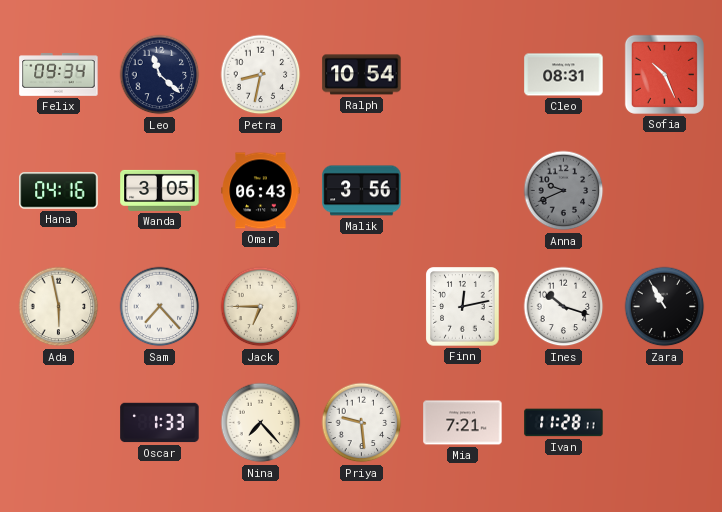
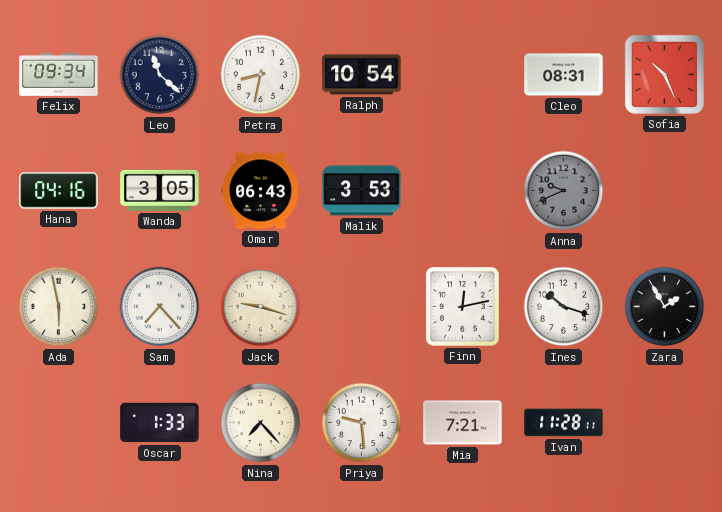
Malik: 3:56 -> 3:53
Jack: 6:45 -> 9:18
Zara: 10:55 -> 1:55
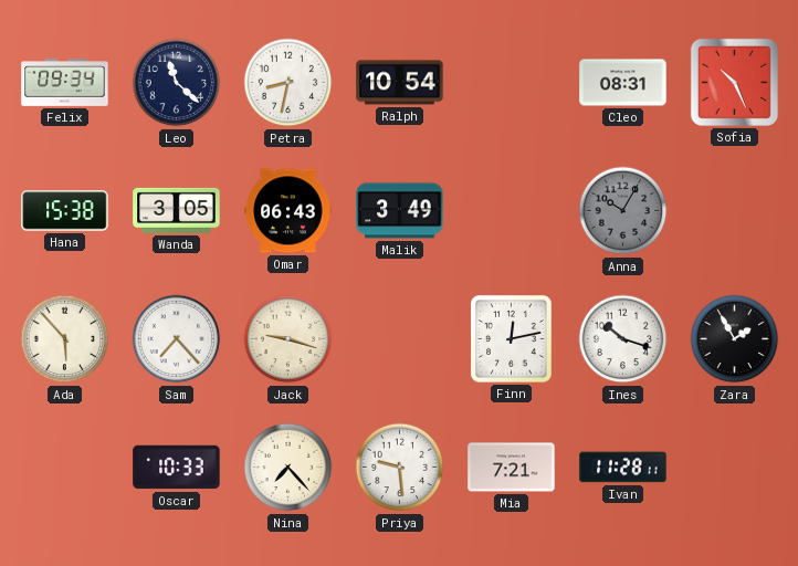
Hana: 04:16 -> 15:38
Malik: 3:53 -> 3:49
Anna: 9:41 -> 10:05
Ada: 5:58 -> 5:53
Oscar: 1:33 -> 10:33
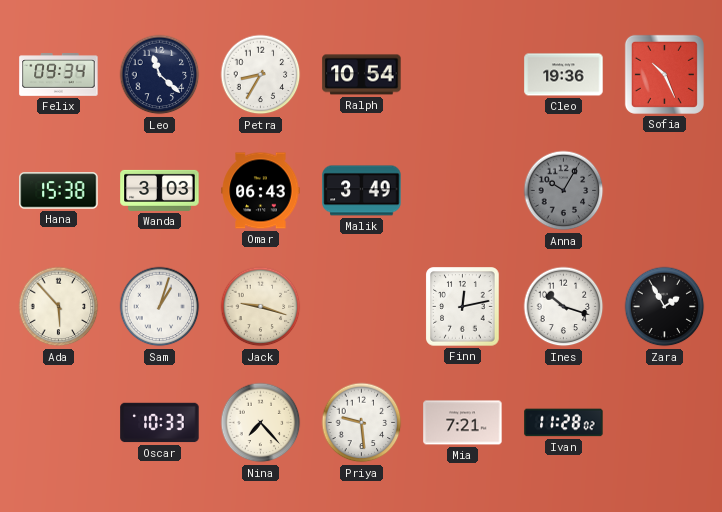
Petra: 8:32 -> 8:35
Cleo: 08:31 -> 19:36
Wanda: 3:05 -> 3:03
Sam: 7:23 -> 1:03
Ivan: 11:28:11 -> 11:28:02
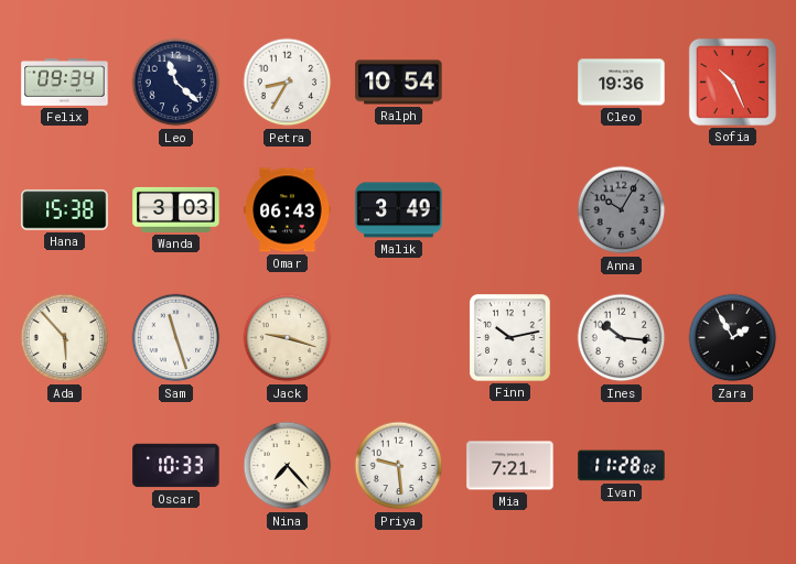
Sam: 1:03 -> 11:27
Finn: 12:13 -> 10:13
Ines: 10:18 -> 10:16
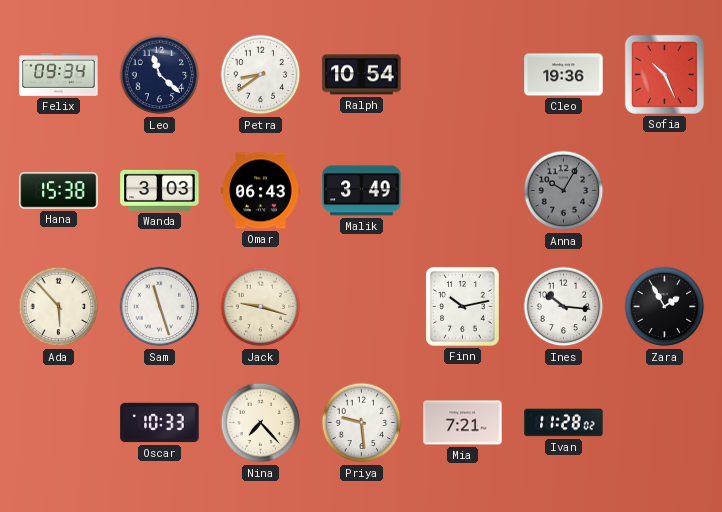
Petra: 8:35 -> 8:39
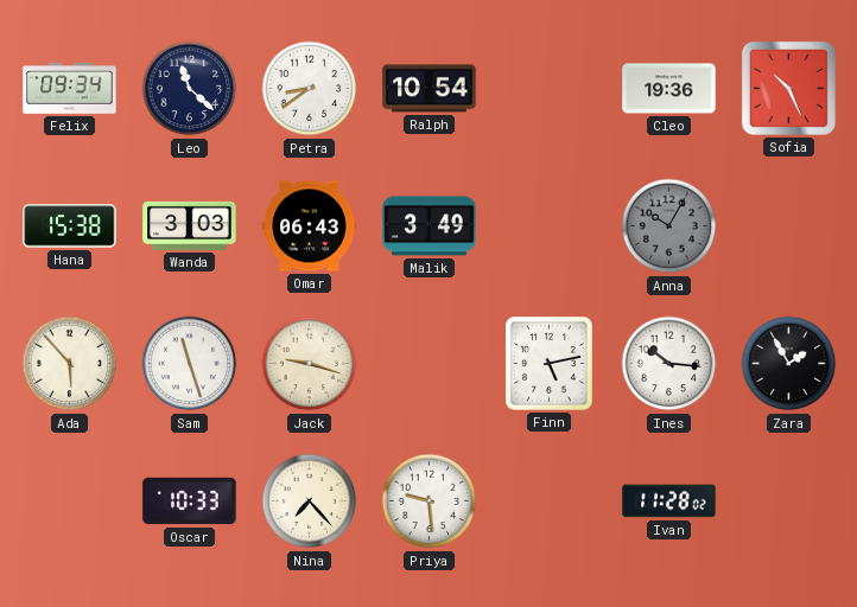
Finn: 10:13 -> 5:13
Mia: 7:21 -> none
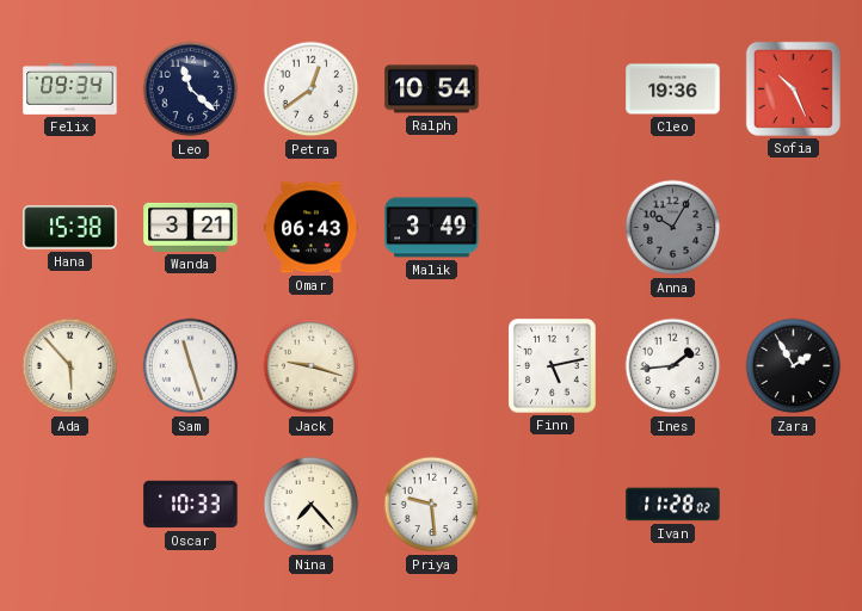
Petra: 8:39 -> 12:39
Wanda: 3:03 -> 3:21
Ines: 10:16 -> 1:44
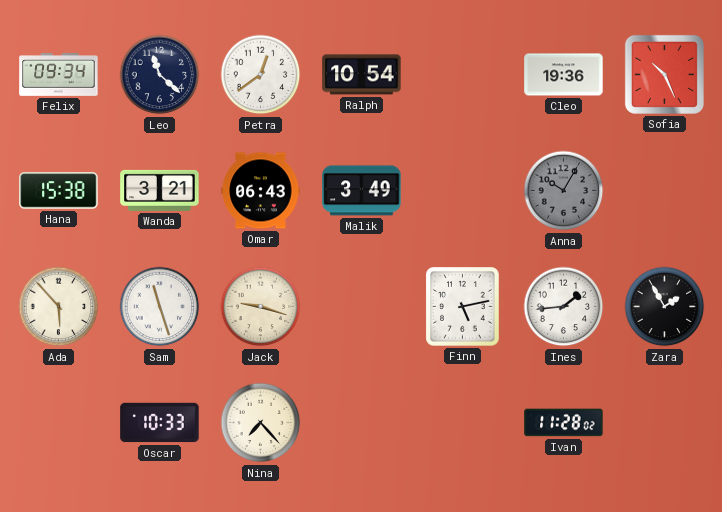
Priya: 9:29 -> none
